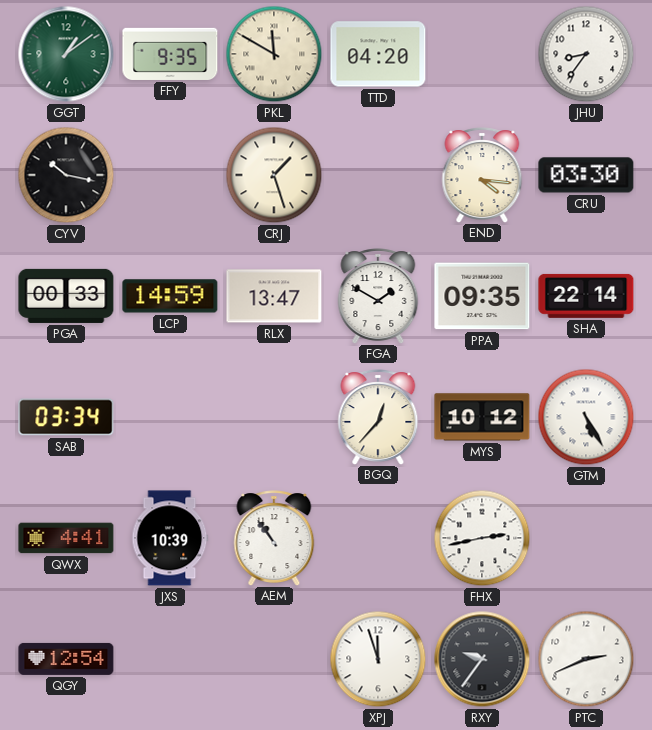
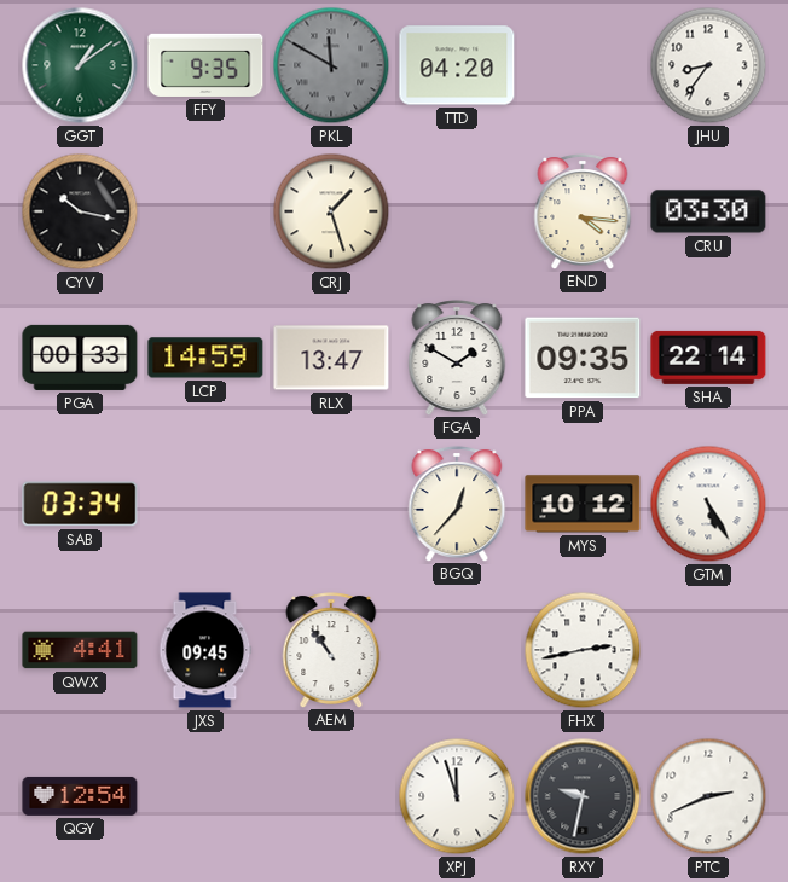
PKL dial: cream -> grey
JXS: 10:39 -> 09:45
RXY: 9:36 -> 9:32
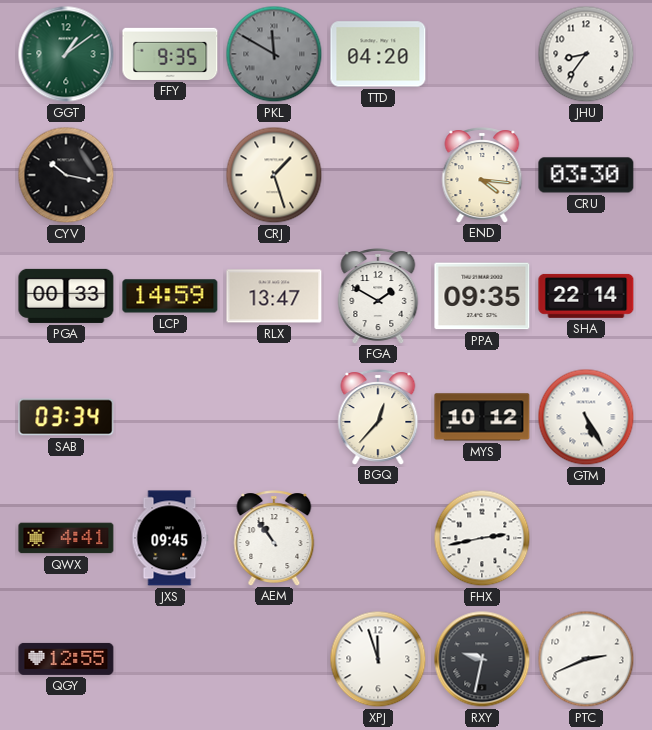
QGY: 12:54 -> 12:55
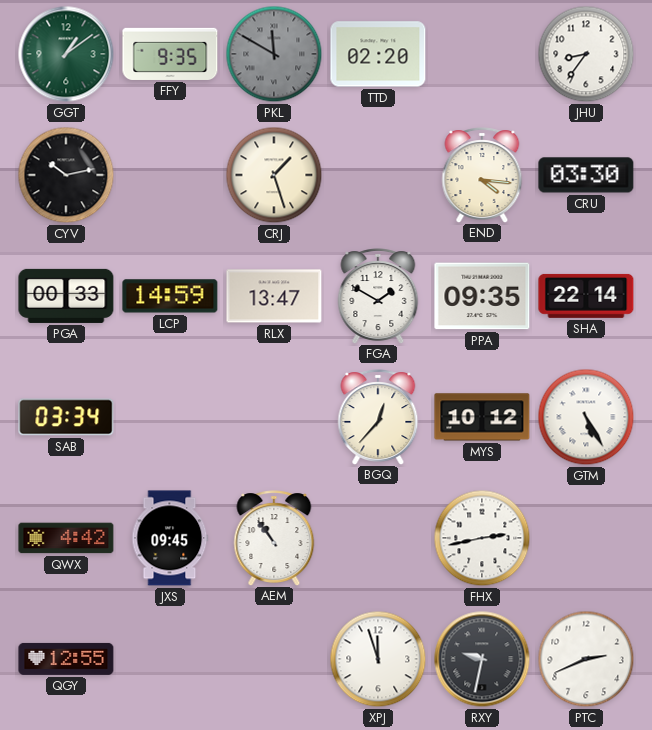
TTD: 04:20 -> 02:20
CYV: 10:17 -> 10:13
QWX: 4:41 -> 4:42
